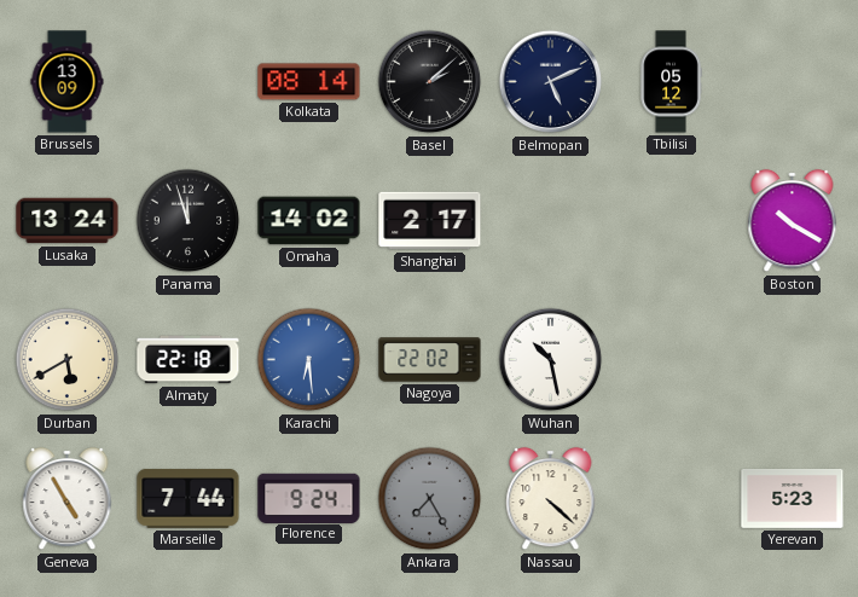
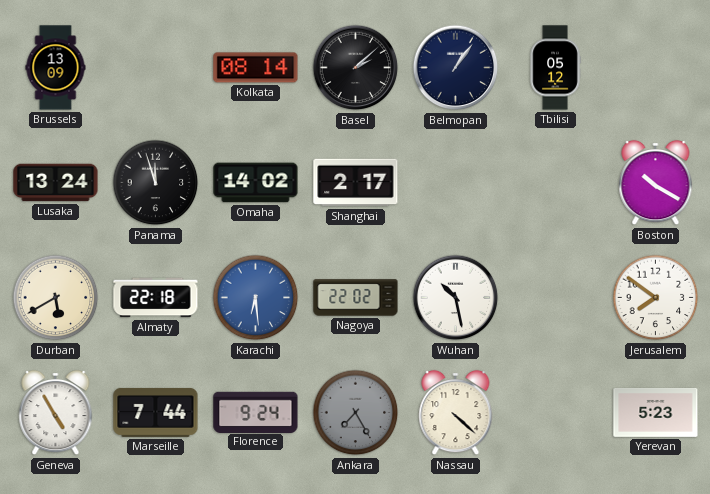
Belmopan: 5:11 -> 1:06
Jerusalem: none -> 7:51
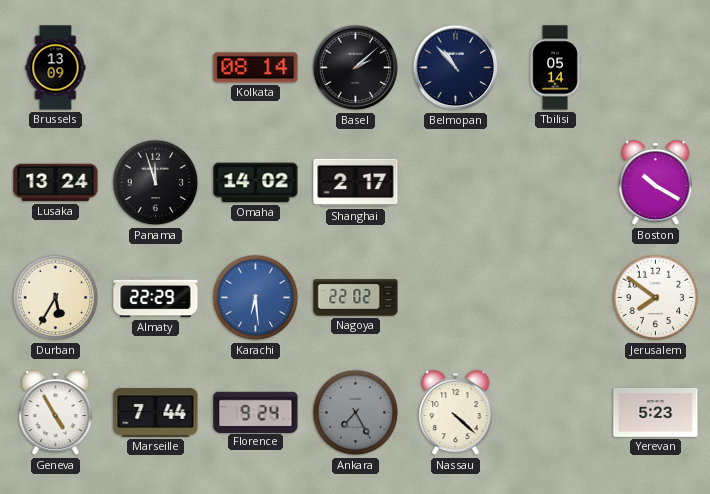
Belmopan: 1:06 -> 10:53
Tbilisi: 05:12 -> 05:14
Durban: 5:40 -> 5:35
Almaty: 22:18 -> 22:29
Wuhan: 10:28 -> none
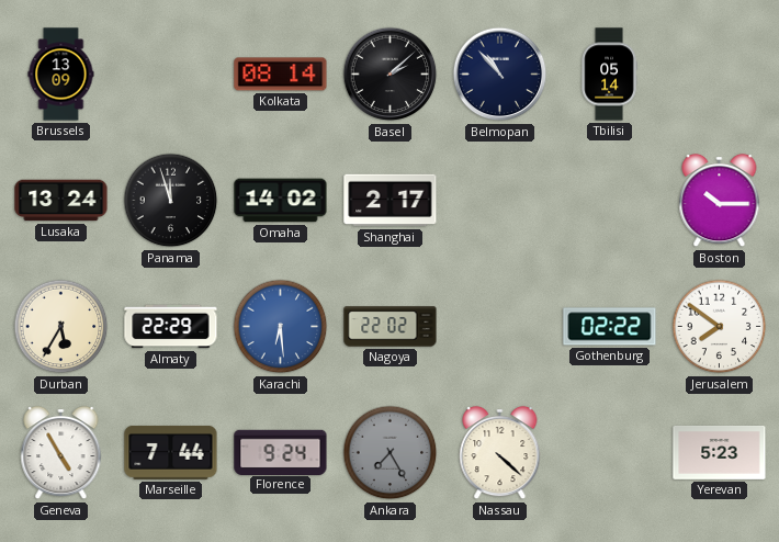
Boston: 10:20 -> 10:15
Gothenburg: none -> 02:22
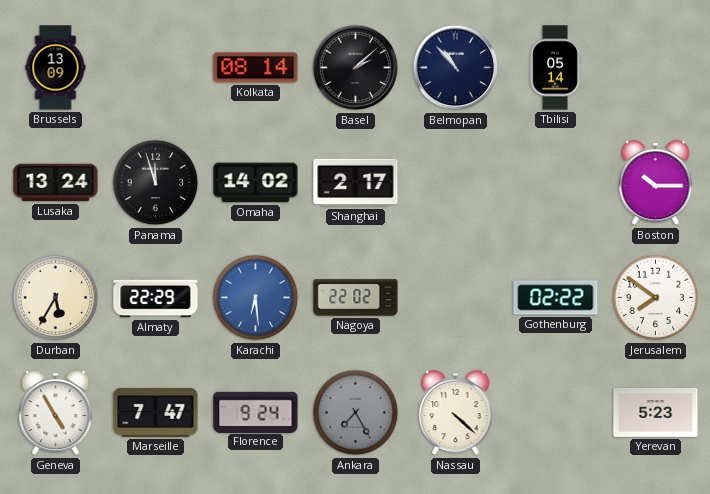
Marseille: 7:44 -> 7:47
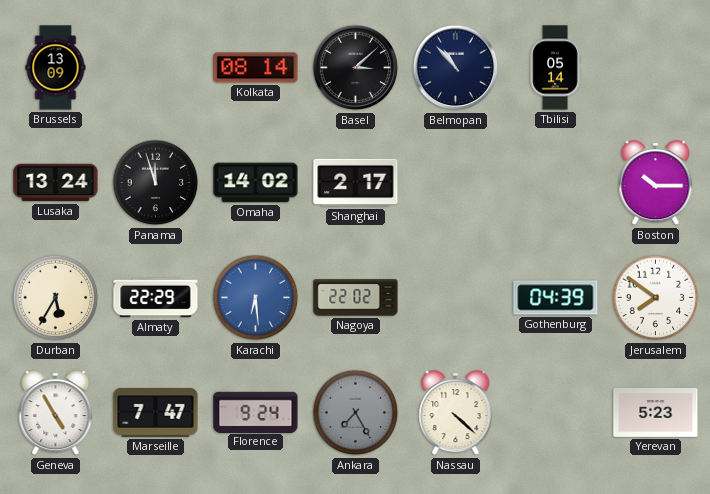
Basel: 2:08 -> 3:08
Gothenburg: 02:22 -> 04:39
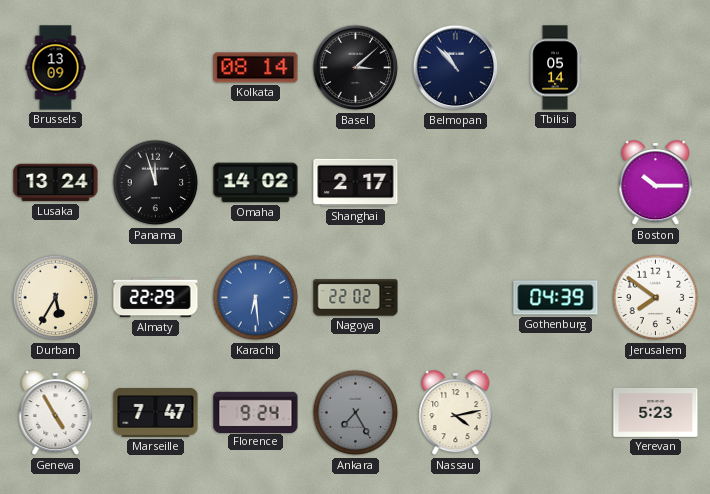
Nassau: 4:22 -> 4:13
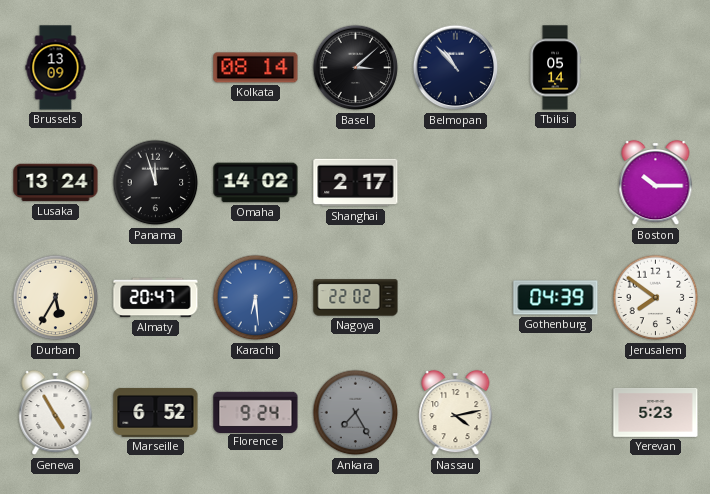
Almaty: 22:29 -> 20:47
Marseille: 7:47 -> 6:52
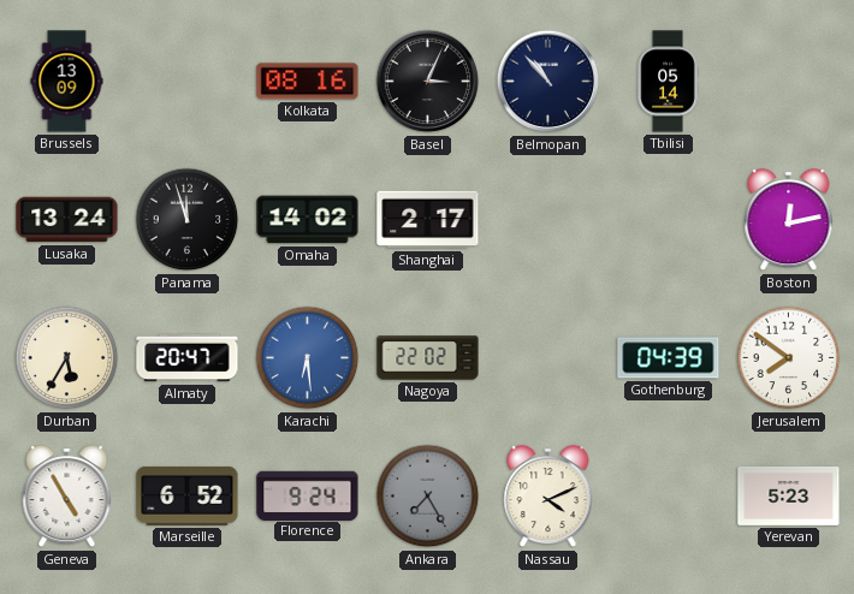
Kolkata: 08:14 -> 08:16
Basel: 3:08 -> 3:04
Boston: 10:15 -> 12:13
Nassau: 4:13 -> 4:11
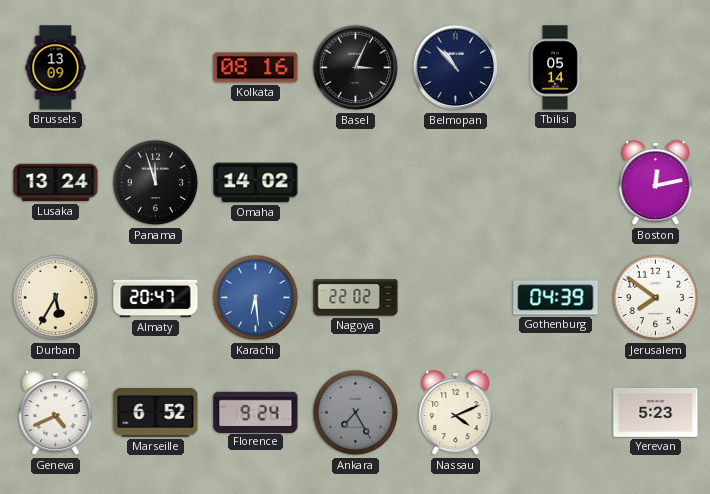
Shanghai: 2:17 -> none
Geneva: 4:55 -> 4:41
